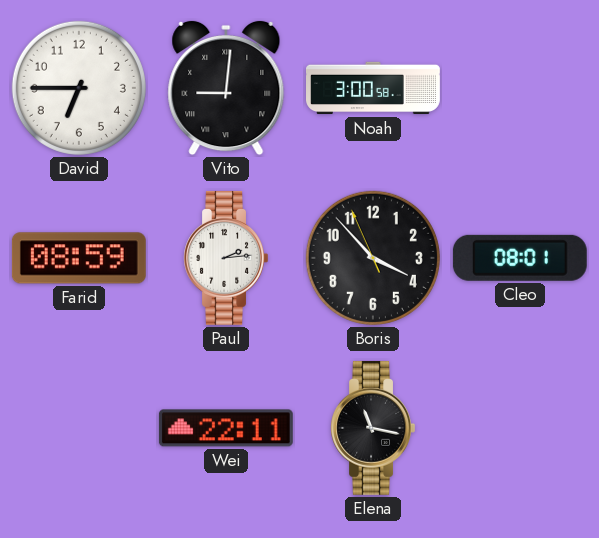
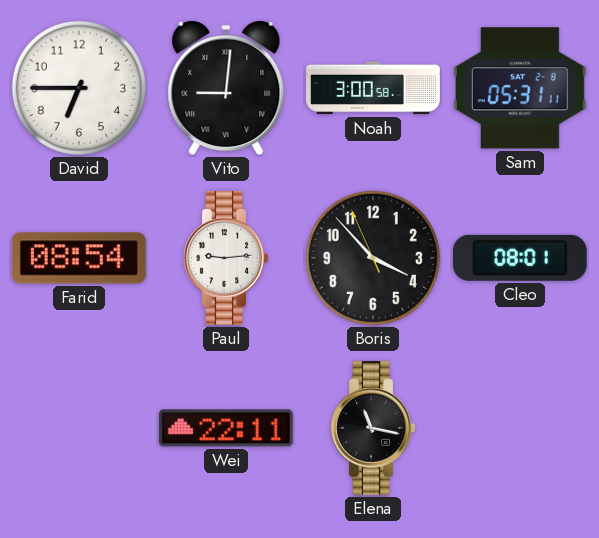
Sam: none -> 05:31
Farid: 08:59 -> 08:54
Paul: 2:14 -> 9:14
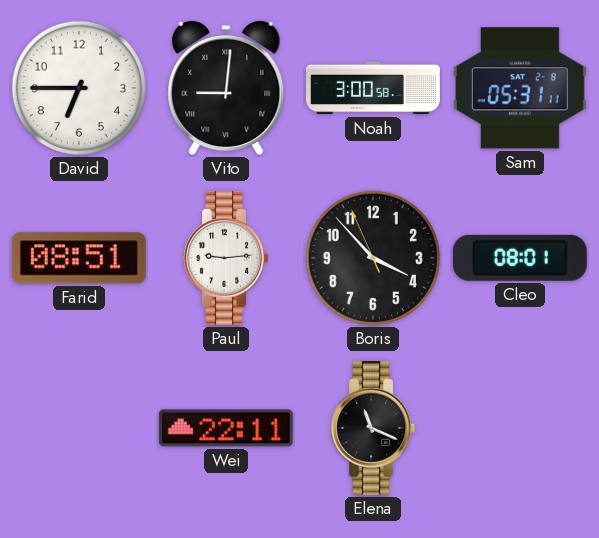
Farid: 08:54 -> 08:51
Elena: 11:17 -> 11:19
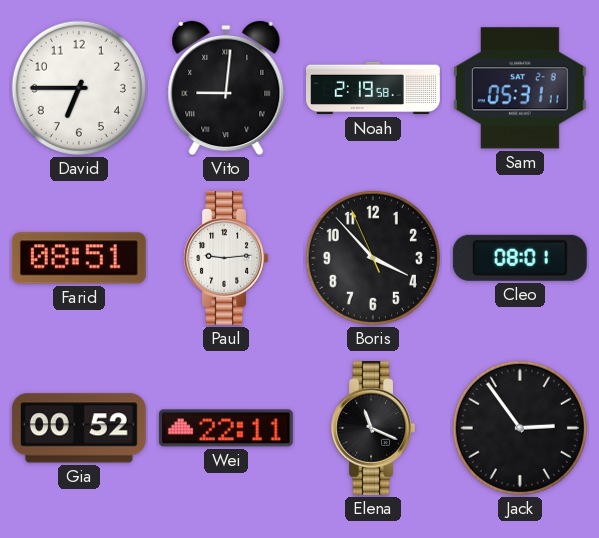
Noah: 3:00 -> 2:19
Gia: none -> 00:52
Jack: none -> 2:54
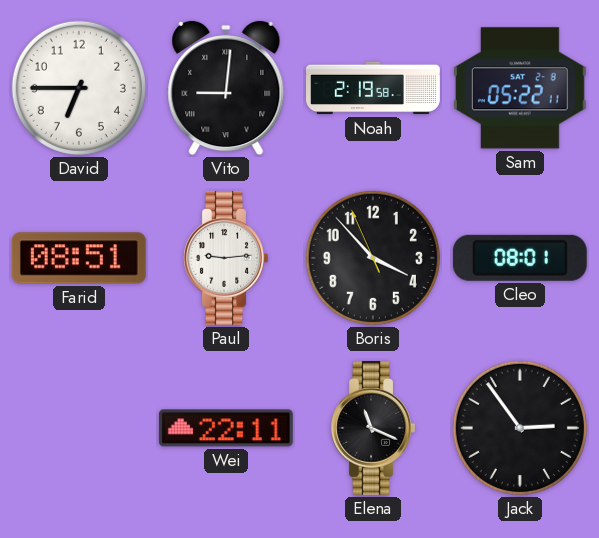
Sam: 05:31 -> 05:22
Gia: 00:52 -> none
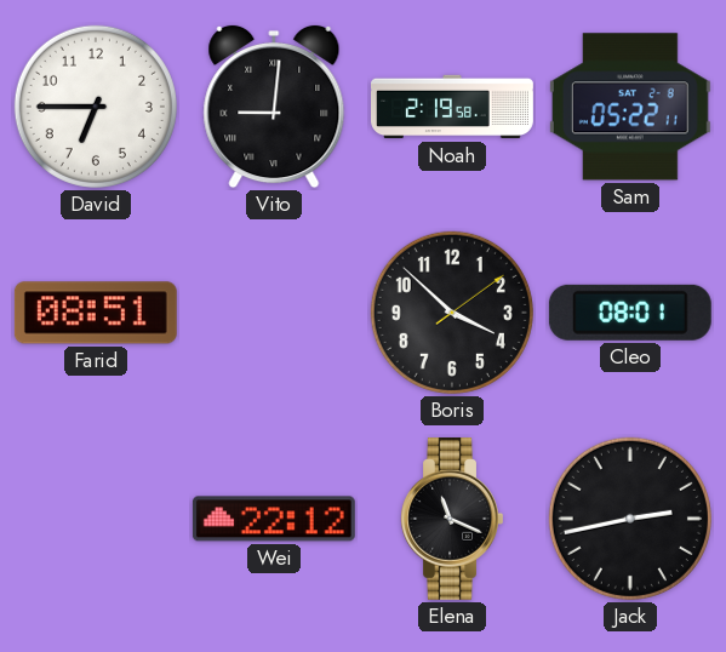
Paul: 9:14 -> none
Boris: 3:52:56 -> 3:52:09
Wei: 22:11 -> 22:12
Jack: 2:54 -> 2:43
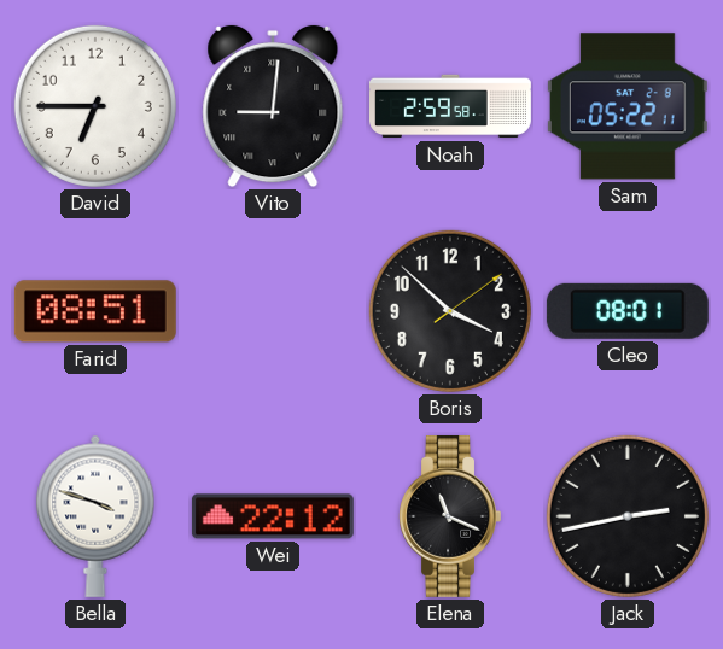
Noah: 2:19 -> 2:59
Bella: none -> 3:48
